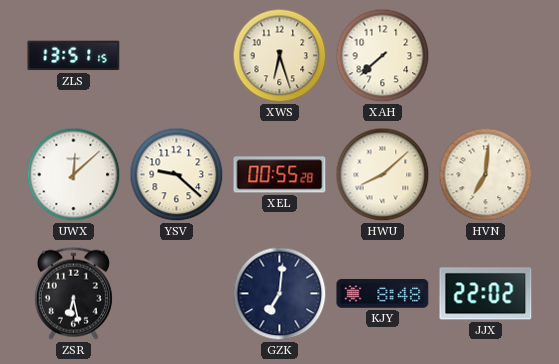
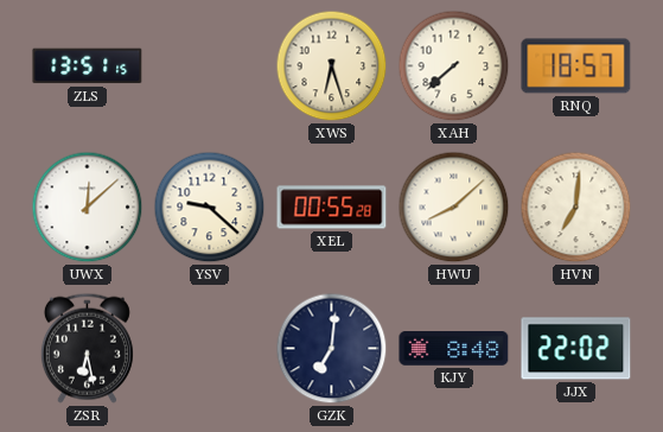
RNQ: none -> 18:57
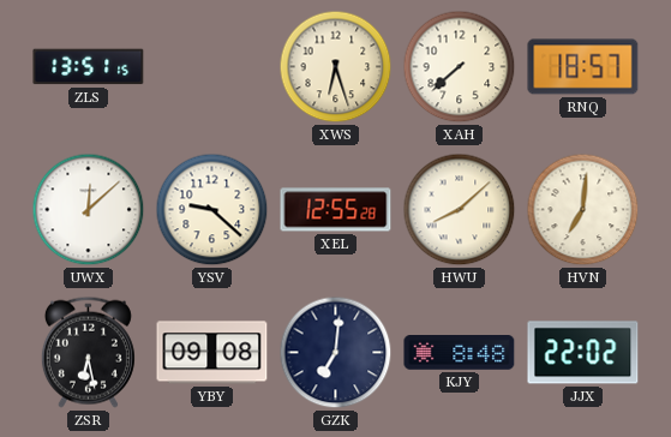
XEL: 00:55 -> 12:55
YBY: none -> 09:08
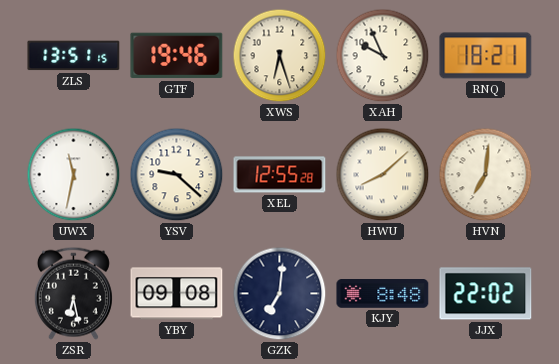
GTF: none -> 19:46
XAH: 7:38 -> 9:56
RNQ: 18:57 -> 18:21
UWX: 12:08 -> 11:32
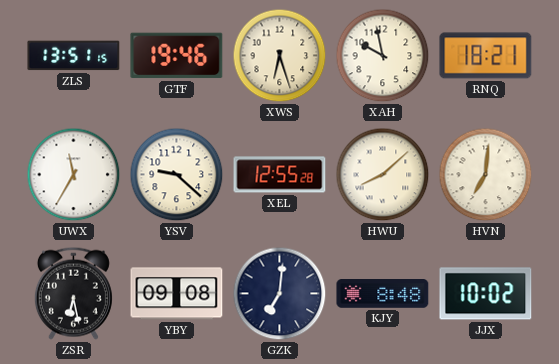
XAH: 9:56 -> 9:58
UWX: 11:32 -> 11:35
JJX: 22:02 -> 10:02
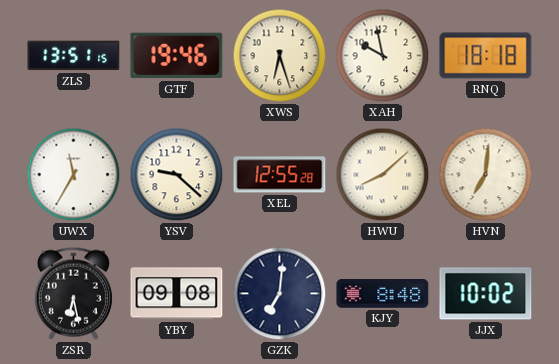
RNQ: 18:21 -> 18:18
